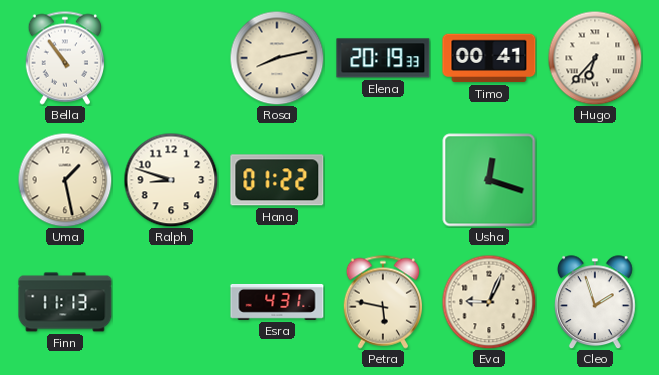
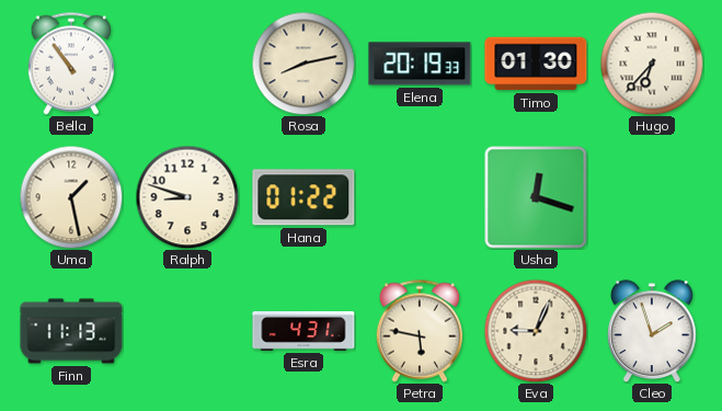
Timo: 00:41 -> 01:30
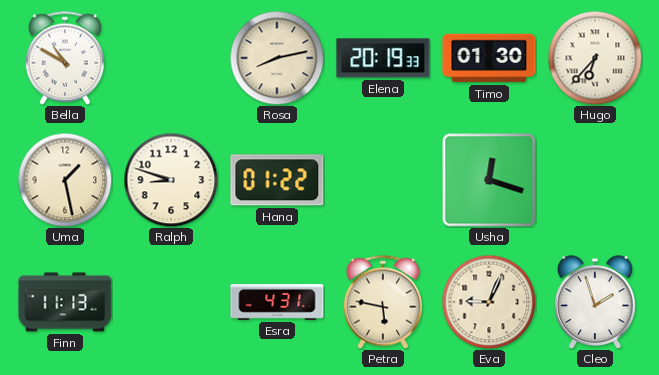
Bella: 10:54 -> 10:50
